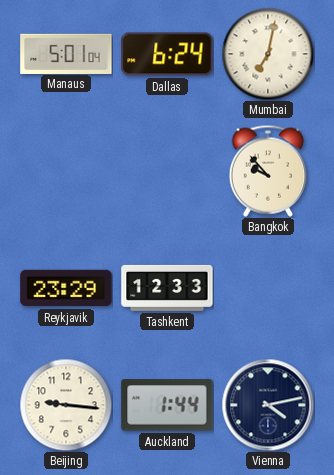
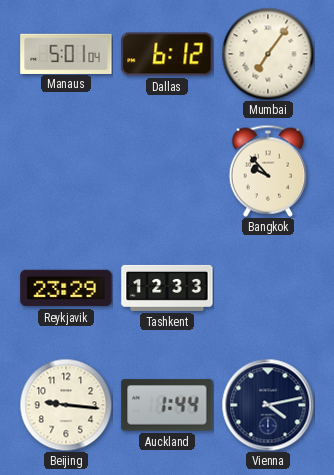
Dallas: 6:24 -> 6:12
Mumbai: 7:02 -> 7:06
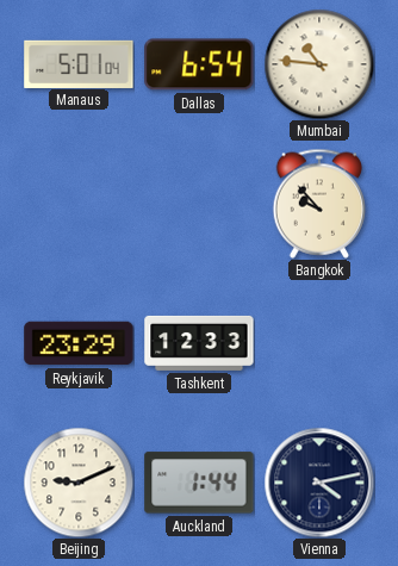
Dallas: 6:12 -> 6:54
Mumbai: 7:06 -> 10:46
Beijing: 9:16 -> 9:11
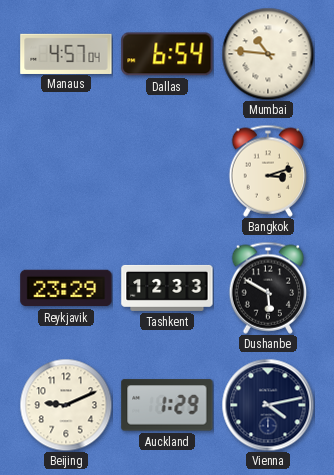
Manaus: 5:01 -> 4:57
Bangkok: 9:53 -> 3:12
Dushanbe: none -> 5:50
Auckland: 1:44 -> 1:29
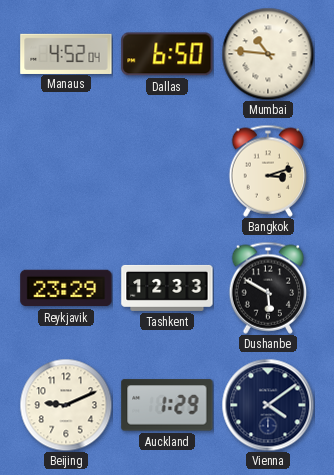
Manaus: 4:57 -> 4:52
Dallas: 6:54 -> 6:50
Vienna: 4:13 -> 4:09
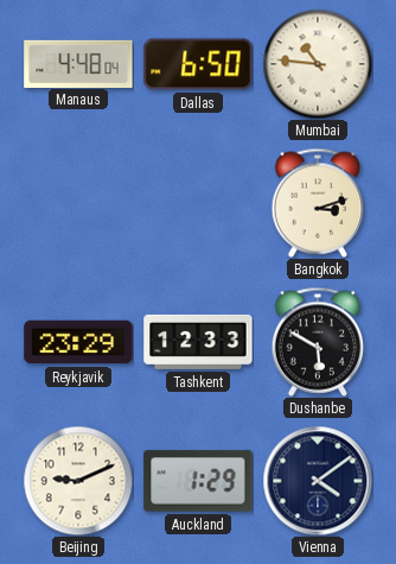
Manaus: 4:52 -> 4:48
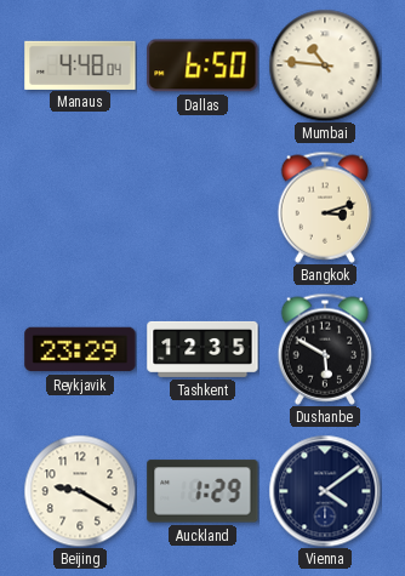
Tashkent: 12:33 -> 12:35
Beijing: 9:11 -> 9:20
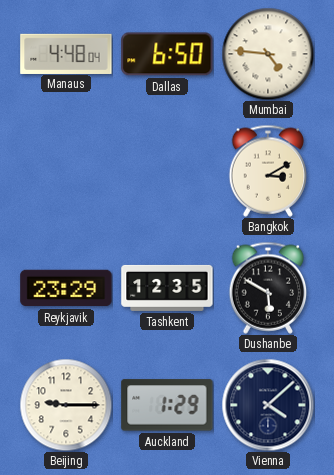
Mumbai: 10:46 -> 4:46
Bangkok: 3:12 -> 3:10
Beijing: 9:20 -> 9:15
Vienna: 4:09 -> 4:08
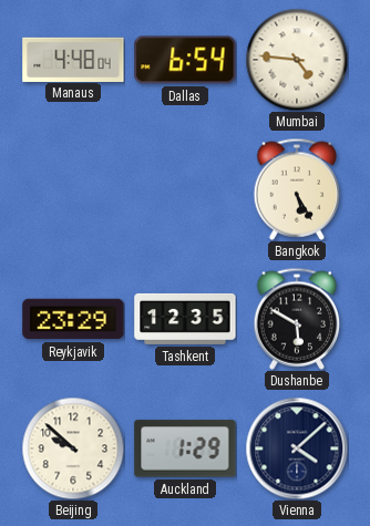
Dallas: 6:50 -> 6:54
Bangkok: 3:10 -> 5:25
Beijing: 9:15 -> 9:52
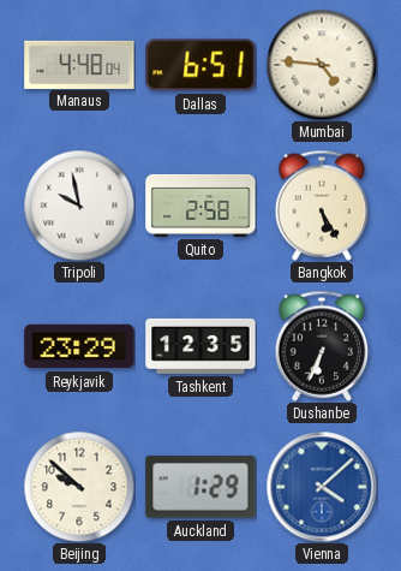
Dallas: 6:54 -> 6:51
Tripoli: none -> 9:58
Quito: none -> 2:58
Dushanbe: 5:50 -> 6:34
Vienna dial: navy -> blue
